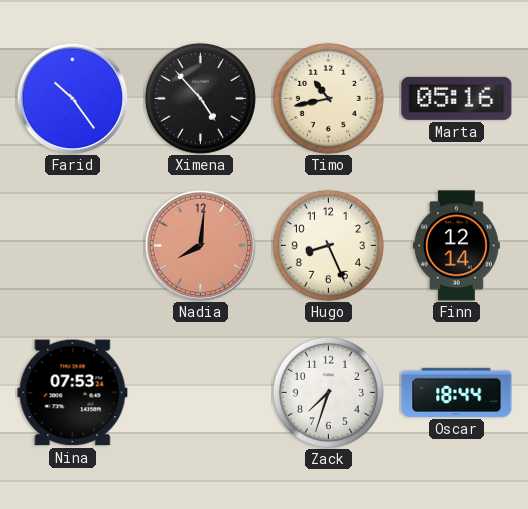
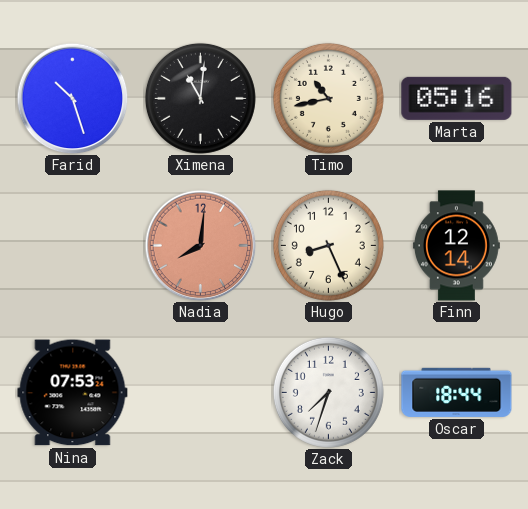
Farid: 10:24 -> 10:27
Ximena: 4:53 -> 11:01
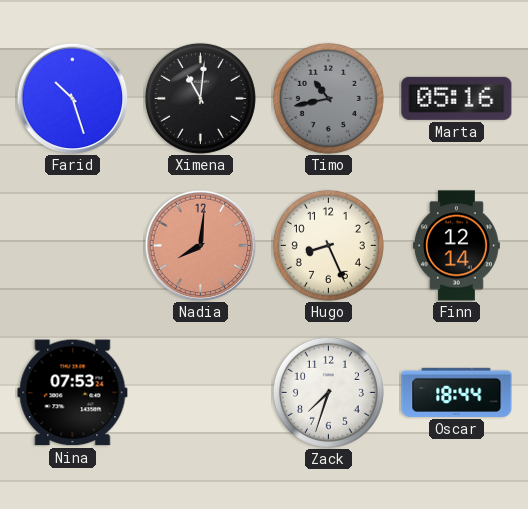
Timo dial: cream -> grey
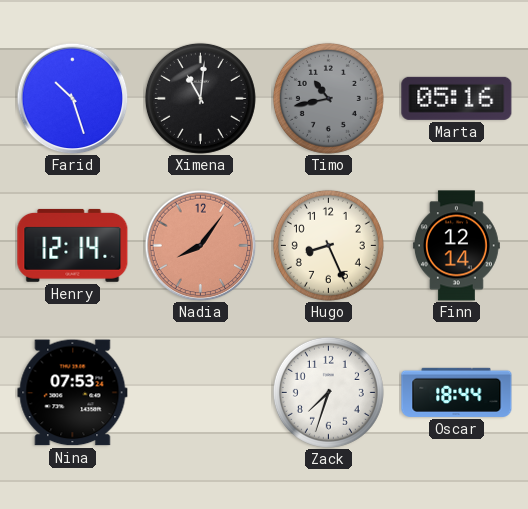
Henry: none -> 12:14
Nadia: 8:01 -> 8:06
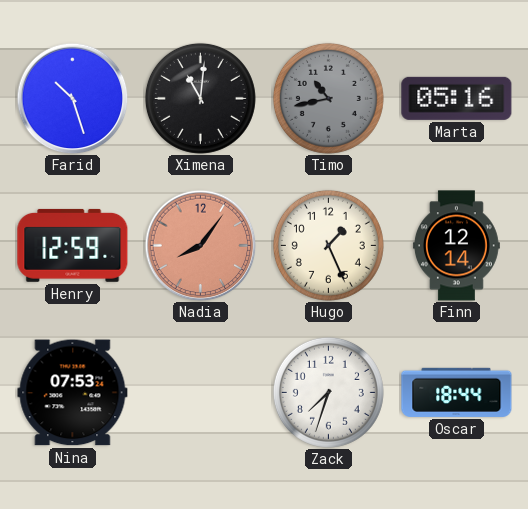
Henry: 12:14 -> 12:59
Hugo: 8:26 -> 1:26
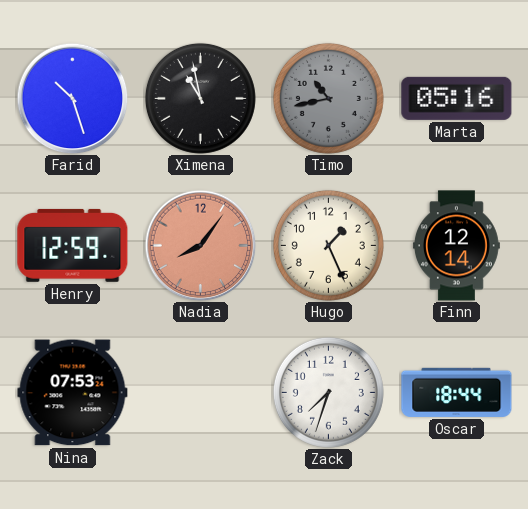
Ximena: 11:01 -> 10:58
